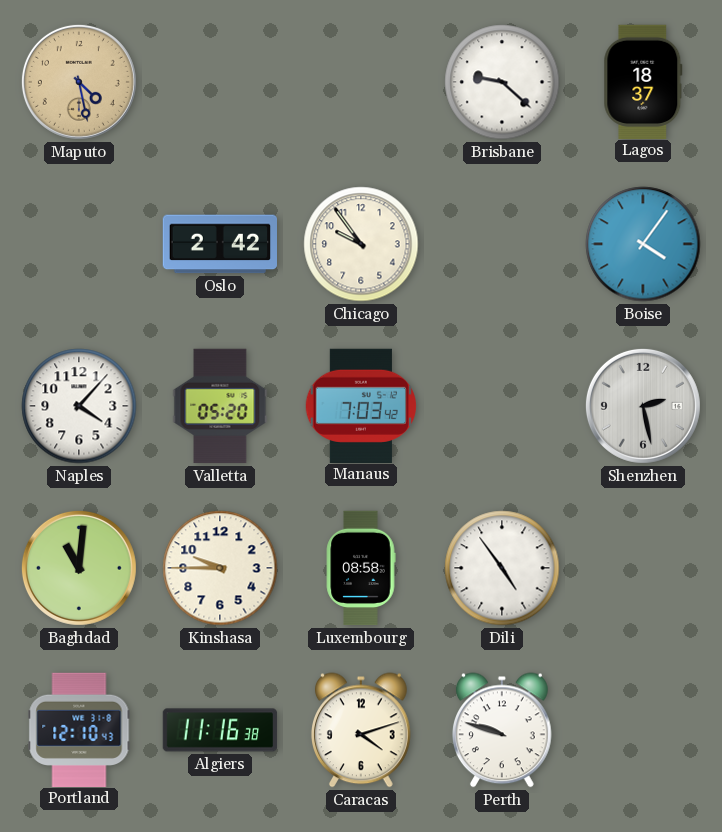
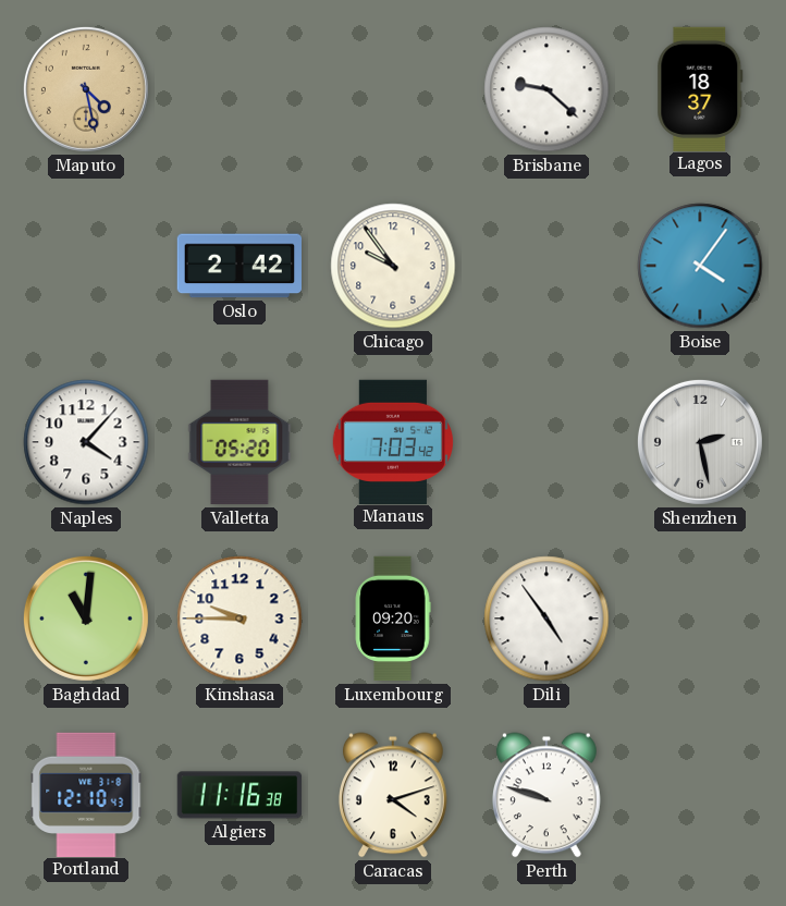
Luxembourg: 08:58 -> 09:20
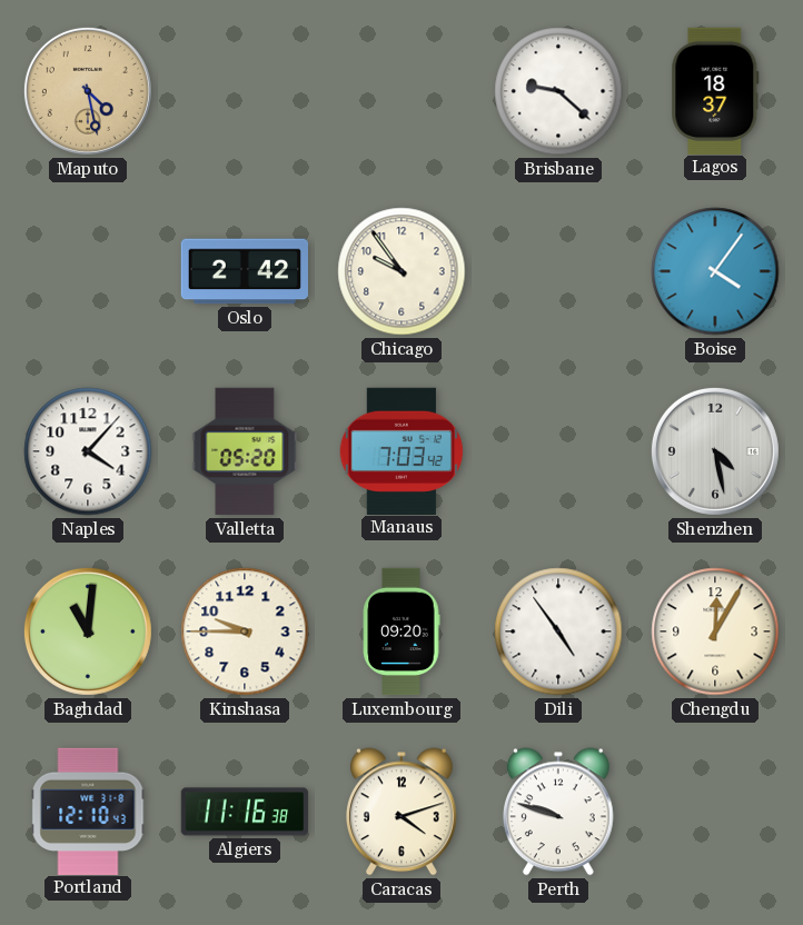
Shenzhen: 2:28 -> 4:28
Chengdu: none -> 12:05
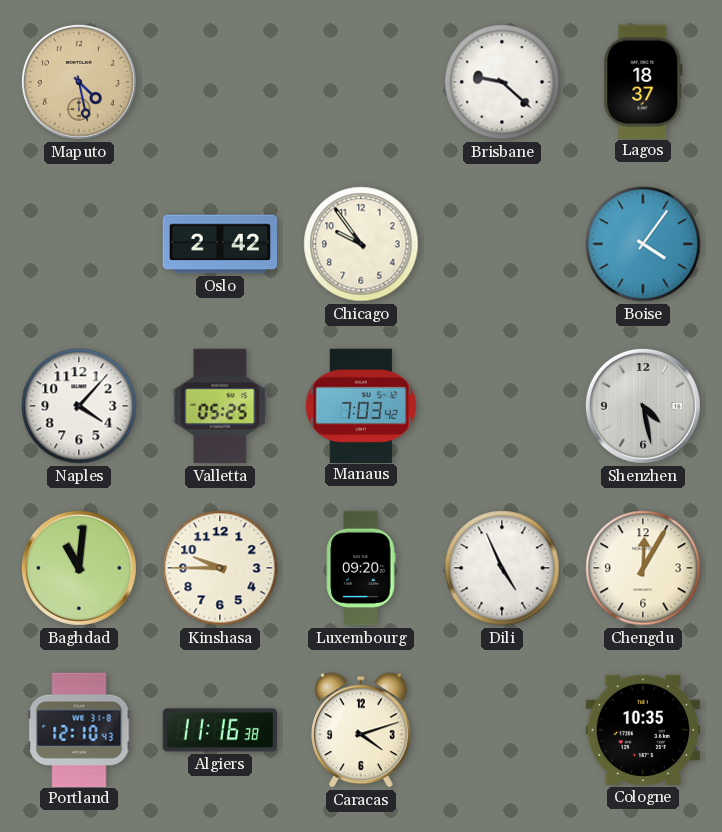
Valletta: 05:20 -> 05:25
Dili: 4:54 -> 4:56
Perth: 9:48 -> none
Cologne: none -> 10:35
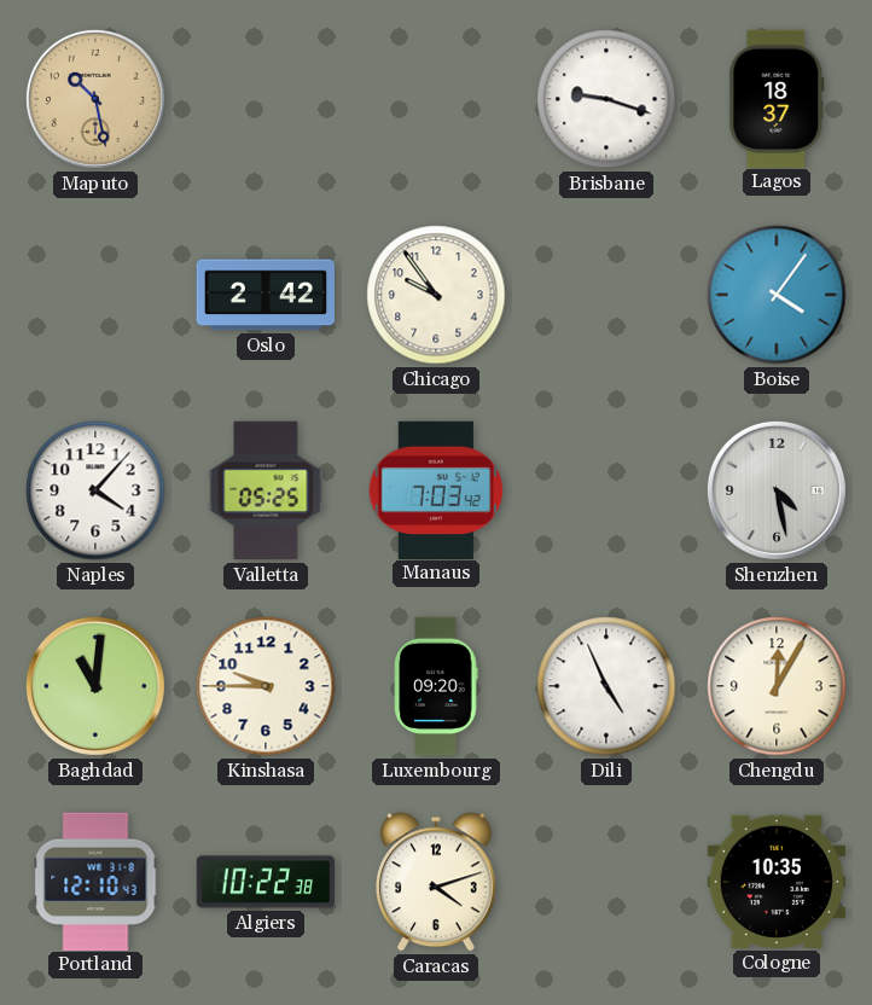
Maputo: 4:28 -> 10:28
Brisbane: 9:22 -> 9:18
Algiers: 11:16 -> 10:22
